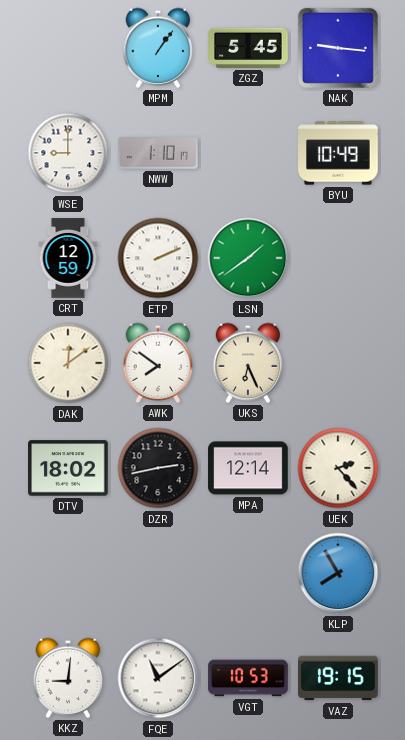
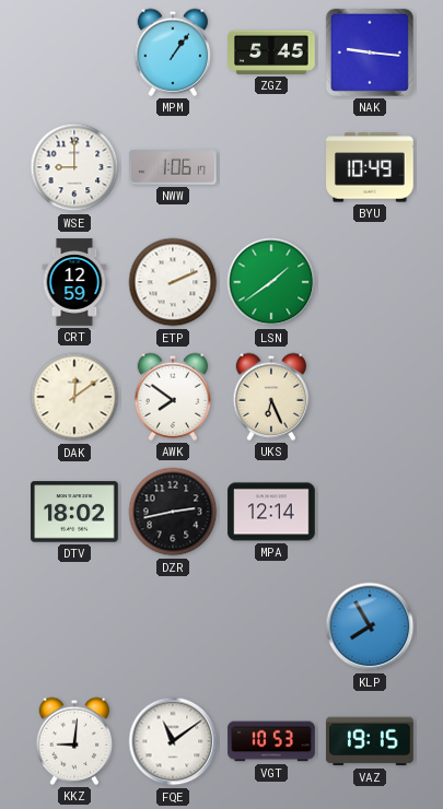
NWW: 1:10 -> 1:06
UEK: 2:23 -> none
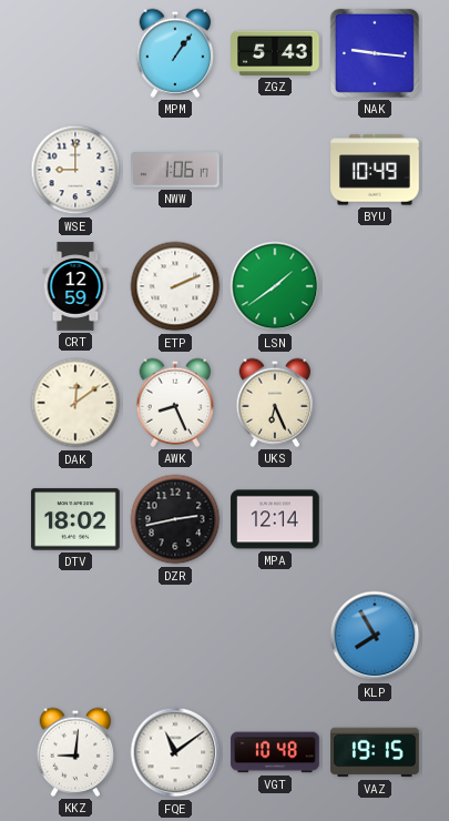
ZGZ: 5:45 -> 5:43
AWK: 7:51 -> 8:26
VGT: 10:53 -> 10:48
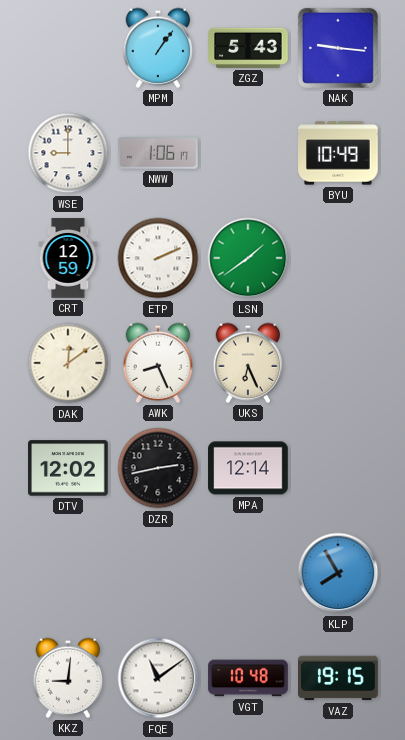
DTV: 18:02 -> 12:02
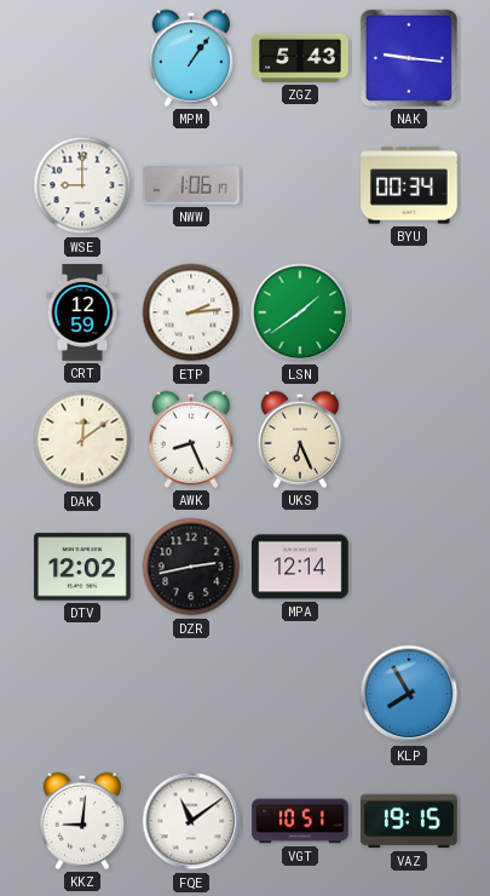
BYU: 10:49 -> 00:34
ETP: 2:11 -> 2:14
VGT: 10:48 -> 10:51
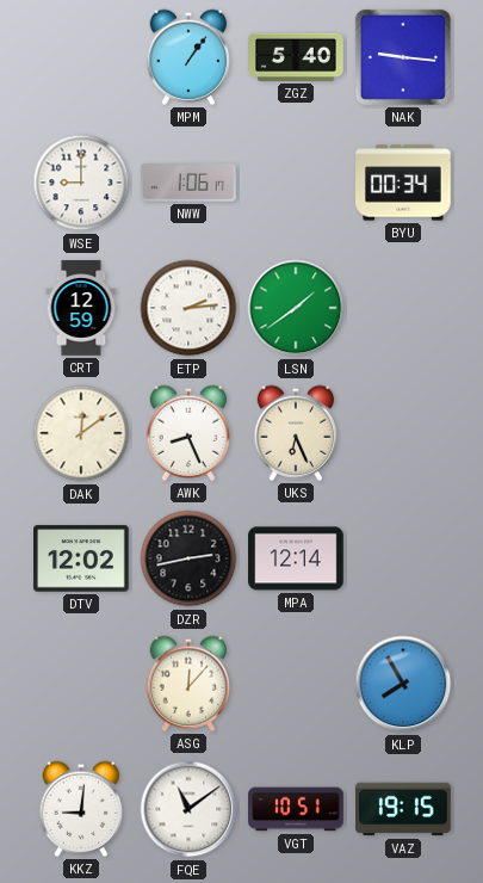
ZGZ: 5:43 -> 5:40
ASG: none -> 12:07
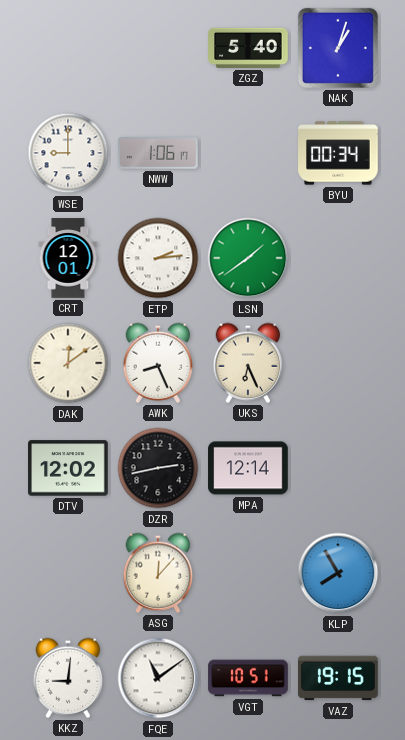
MPM: 1:06 -> none
NAK: 9:16 -> 1:03
CRT: 12:59 -> 12:01
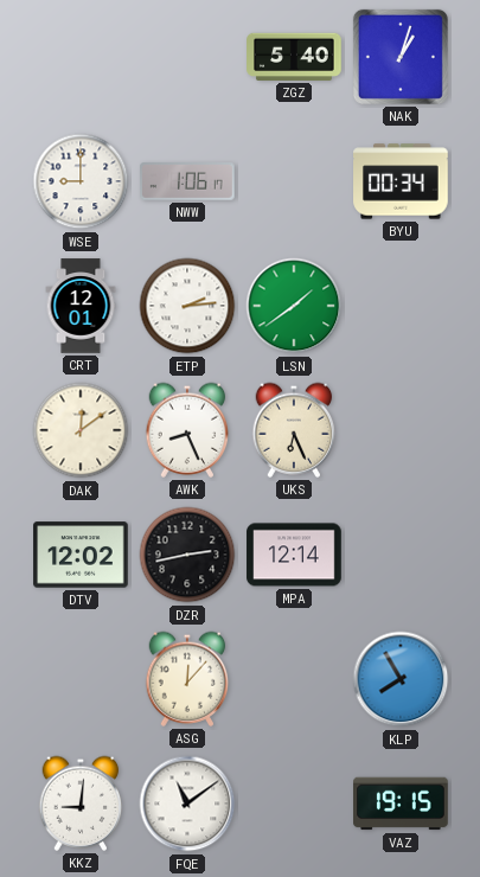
VGT: 10:51 -> none
